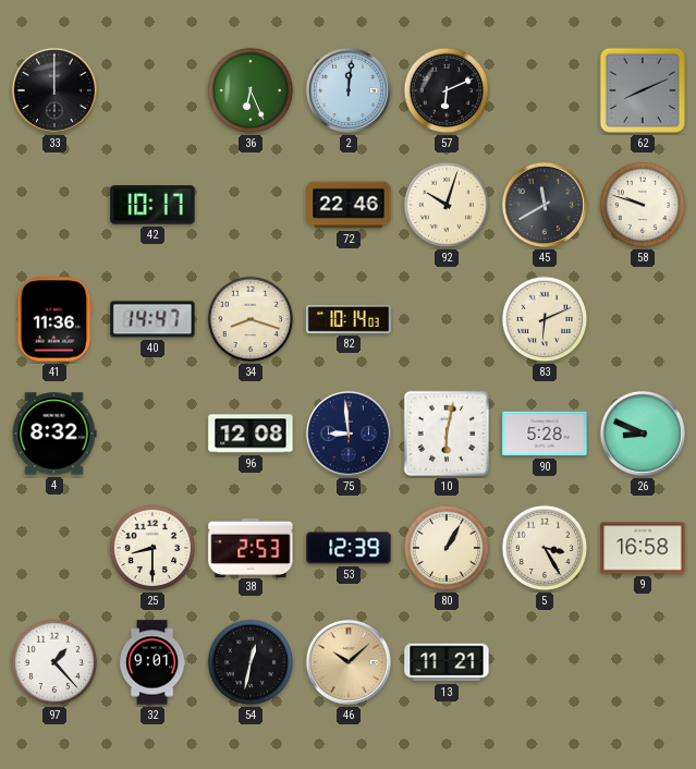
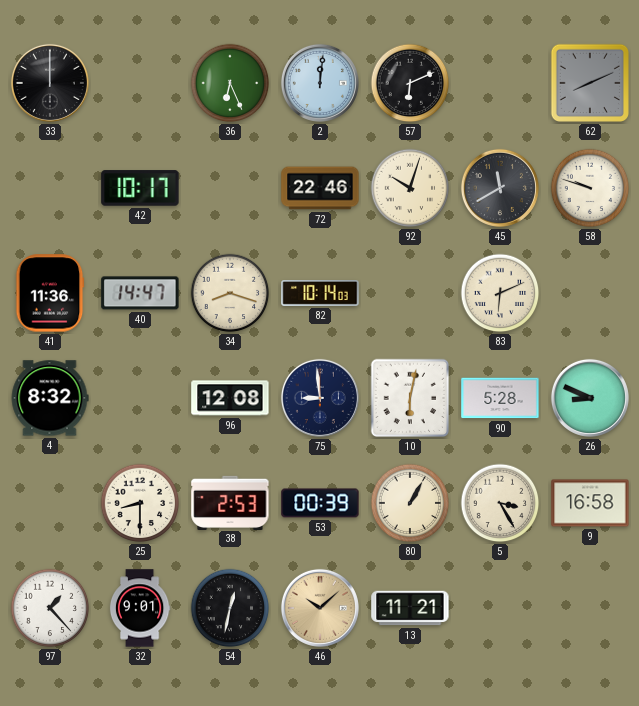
53: 12:39 -> 00:39
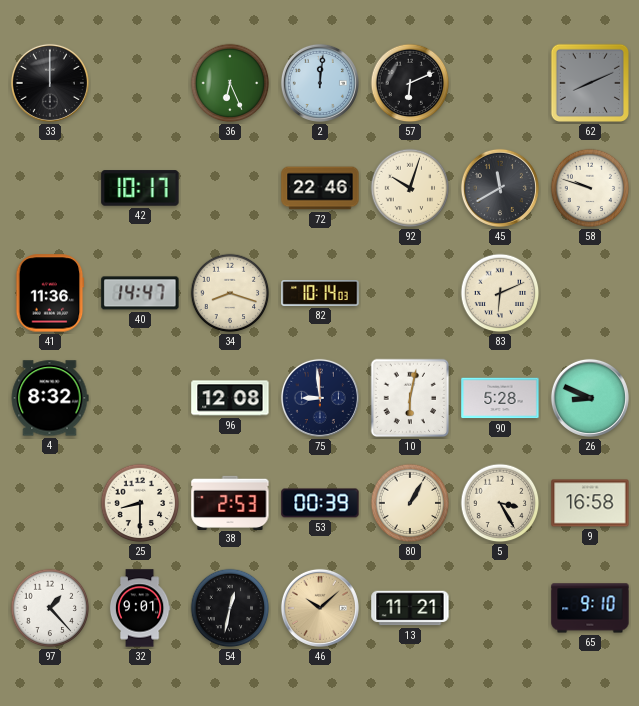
65: none -> 9:10
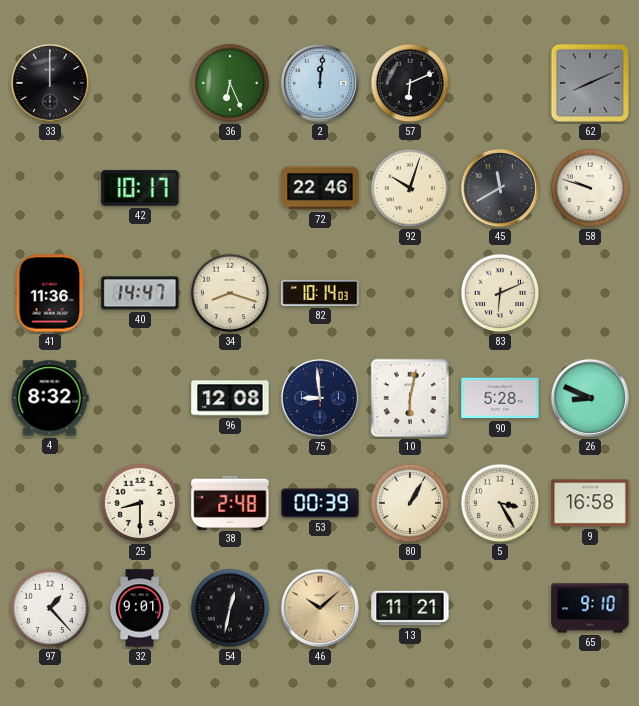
38: 2:53 -> 2:48
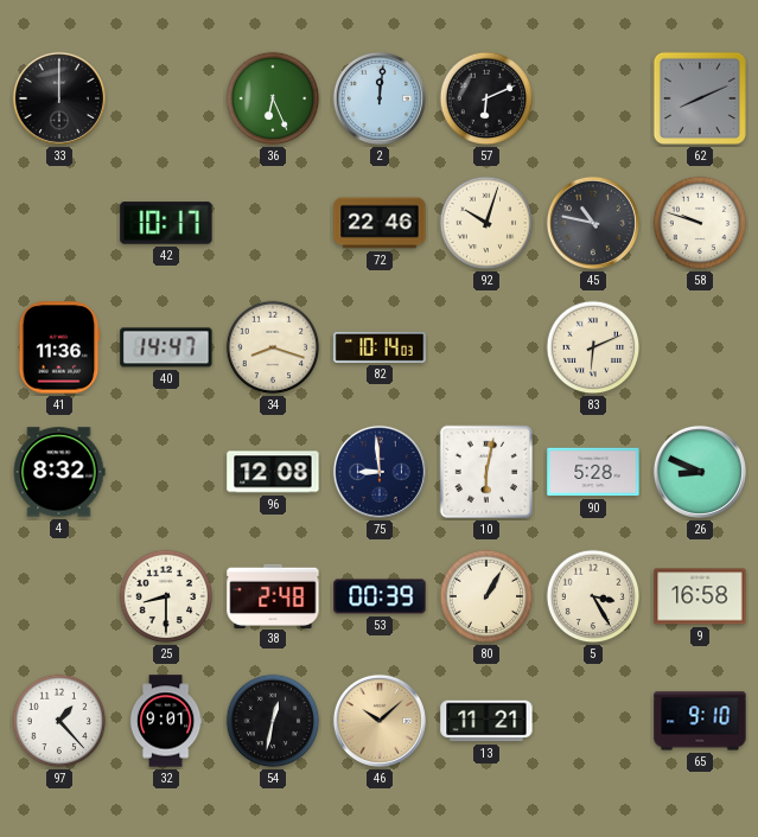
45: 11:40 -> 10:47
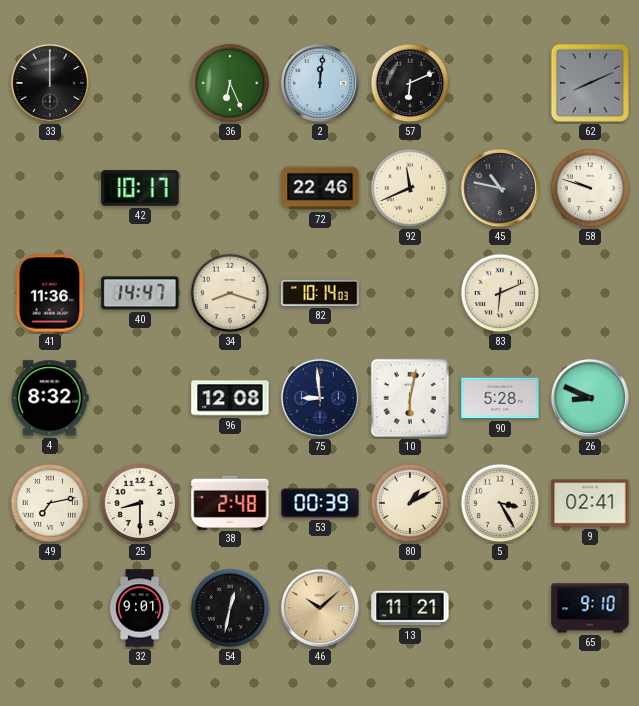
92: 10:03 -> 11:41
49: none -> 7:13
80: 1:05 -> 1:10
9: 16:58 -> 02:41
97: 1:23 -> none
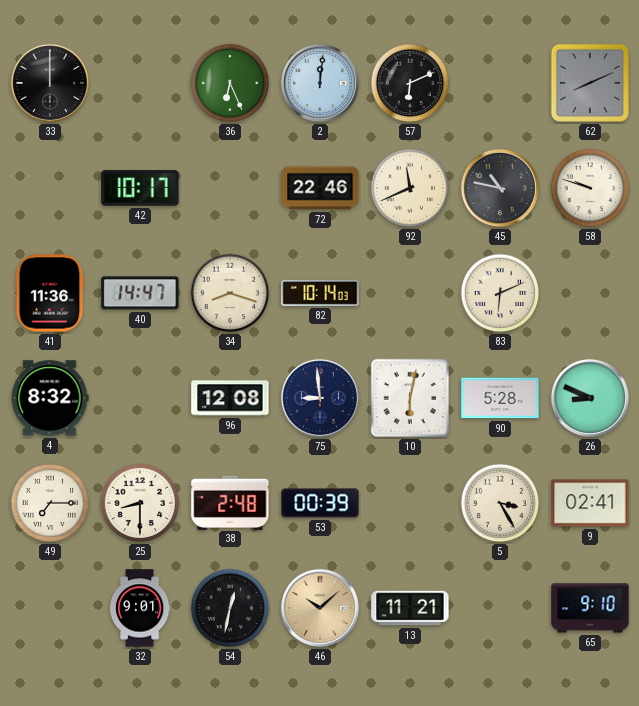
49: 7:13 -> 7:15
80: 1:10 -> none
